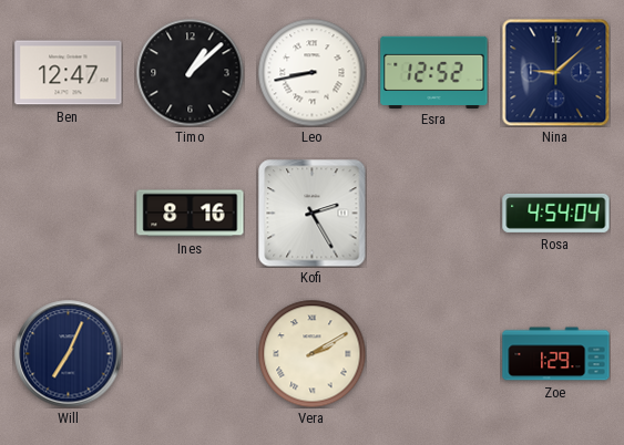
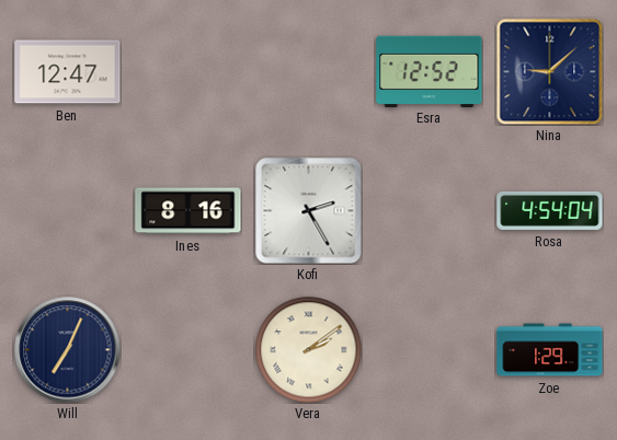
Timo: 1:08 -> none
Leo: 8:43 -> none
Vera: 2:10 -> 2:09
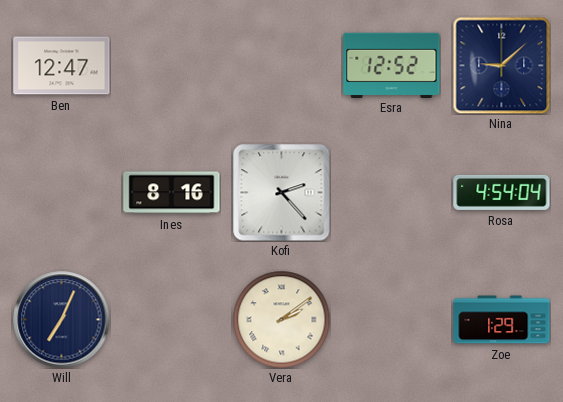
Kofi: 2:25 -> 2:23
